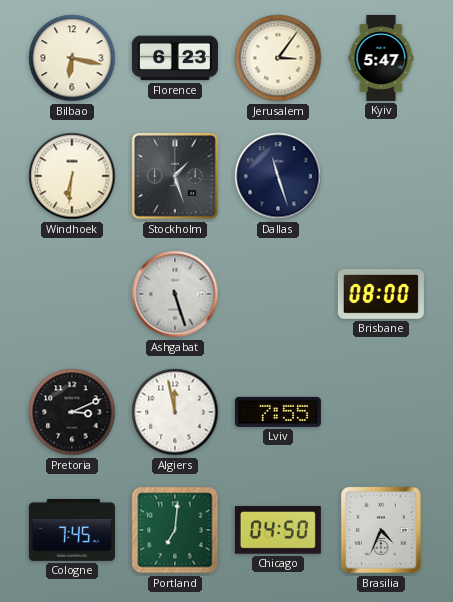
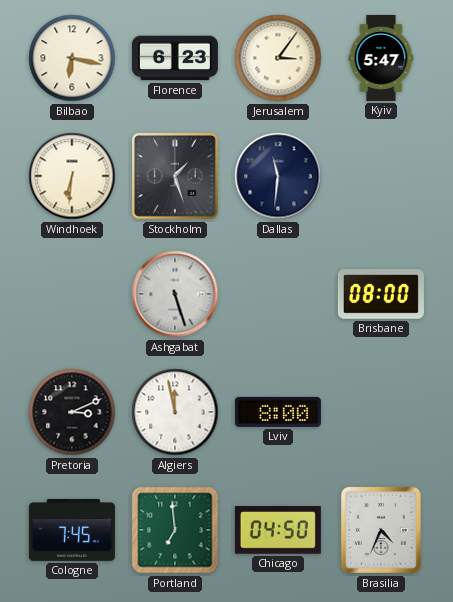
Dallas: 11:27 -> 11:31
Lviv: 7:55 -> 8:00
Portland: 7:01 -> 6:59
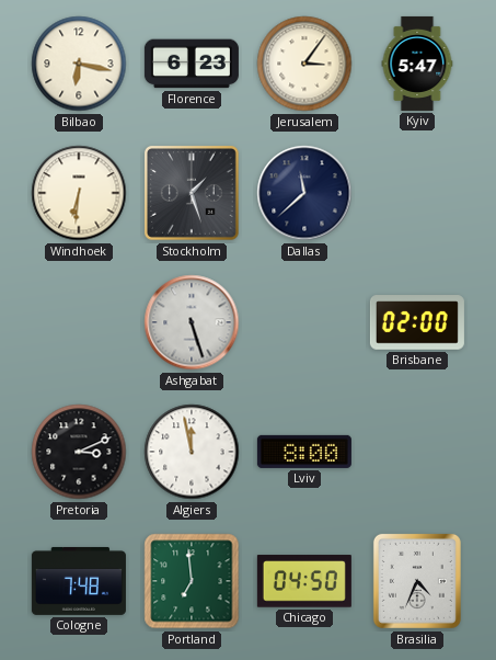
Dallas: 11:31 -> 11:38
Brisbane: 08:00 -> 02:00
Cologne: 7:45 -> 7:48
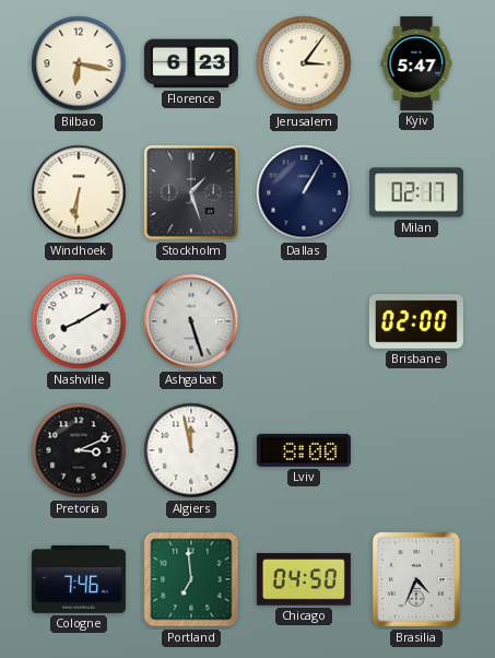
Dallas: 11:38 -> 1:05
Milan: none -> 02:17
Nashville: none -> 8:10
Cologne: 7:48 -> 7:46
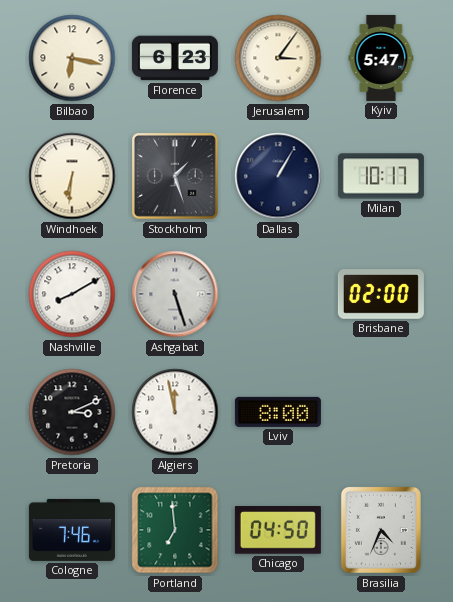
Milan: 02:17 -> 10:17
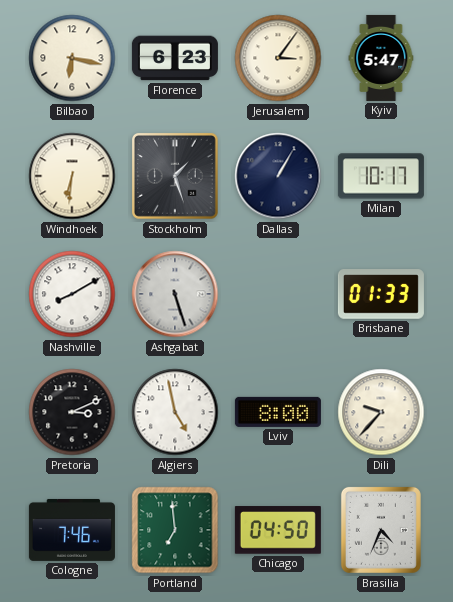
Brisbane: 02:00 -> 01:33
Algiers: 11:58 -> 4:58
Dili: none -> 9:37
